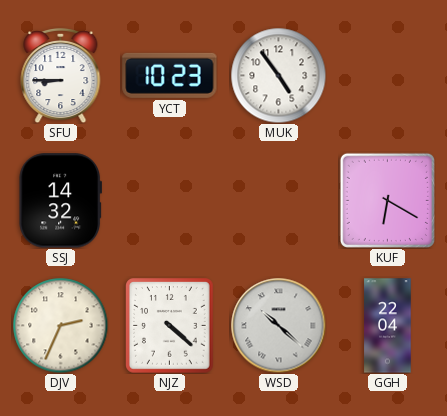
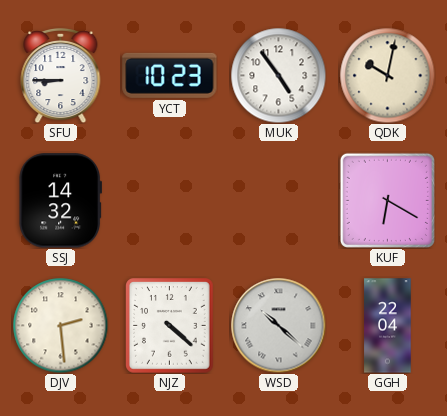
QDK: none -> 10:02
DJV: 2:34 -> 2:29
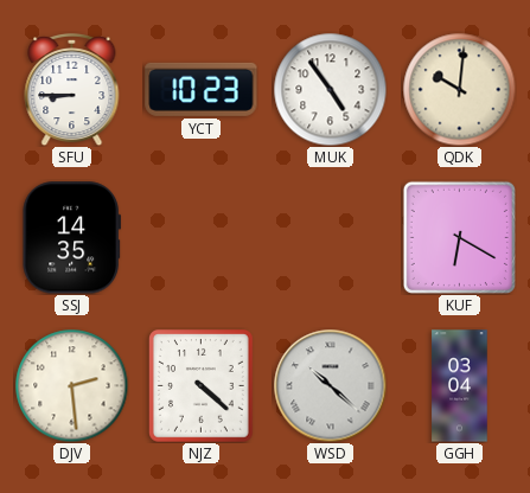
QDK: 10:02 -> 10:01
SSJ: 14:32 -> 14:35
GGH: 22:04 -> 03:04
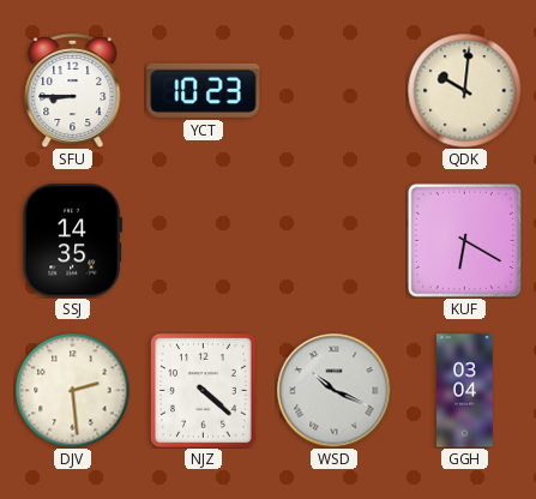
MUK: 4:54 -> none
WSD: 10:22 -> 10:19
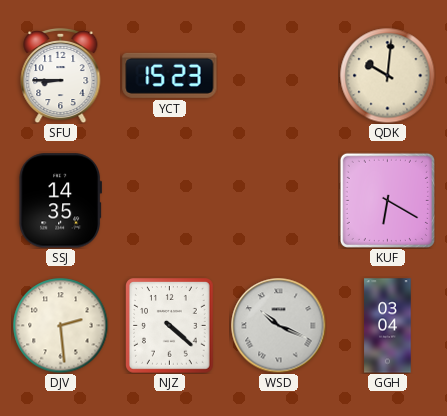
YCT: 10:23 -> 15:23
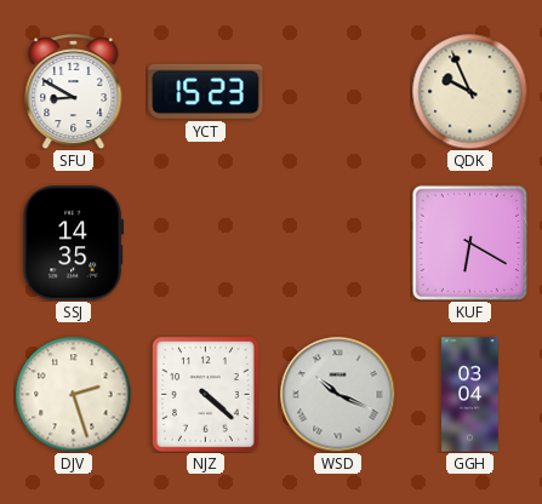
SFU: 8:45 -> 8:50
QDK: 10:01 -> 9:56
DJV: 2:29 -> 2:27
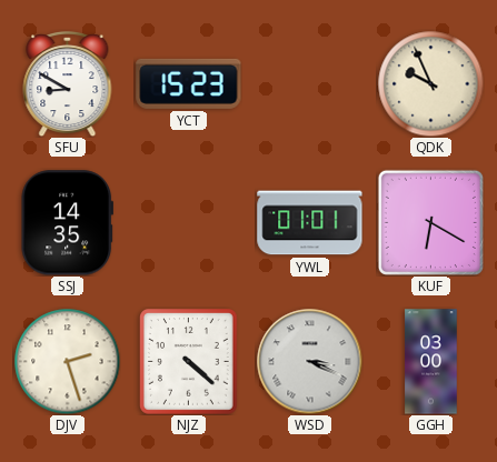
YWL: none -> 01:01
WSD: 10:19 -> 3:19
GGH: 03:04 -> 03:00
